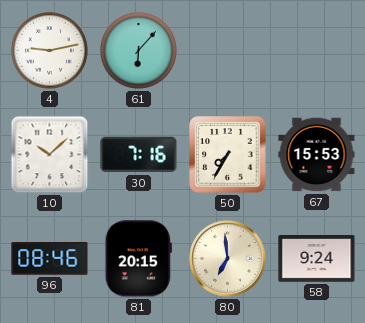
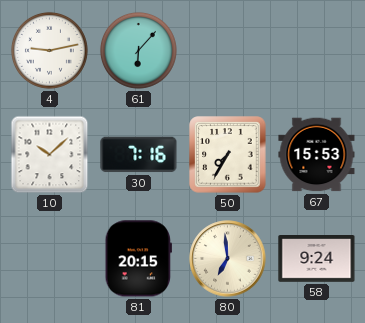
96: 08:46 -> none
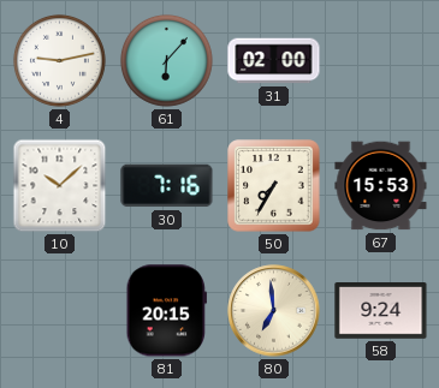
31: none -> 02:00
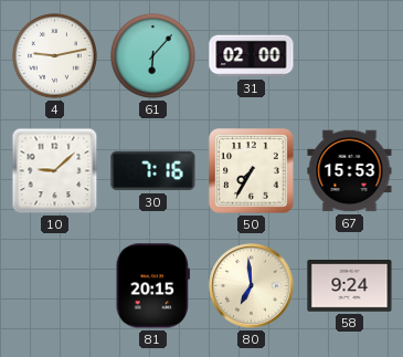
10: 10:08 -> 9:08
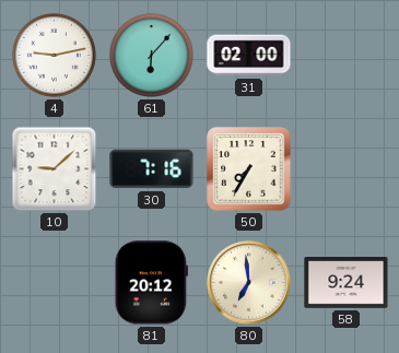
67: 15:53 -> none
81: 20:15 -> 20:12
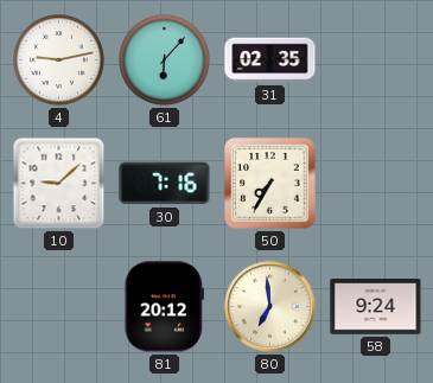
31: 02:00 -> 02:35
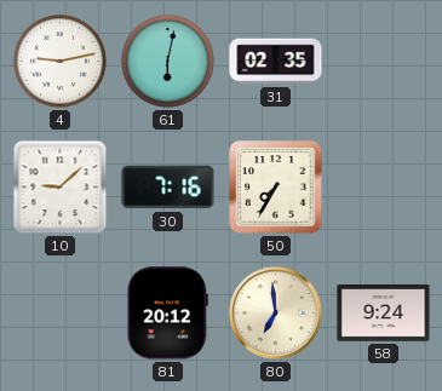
61: 6:07 -> 6:02
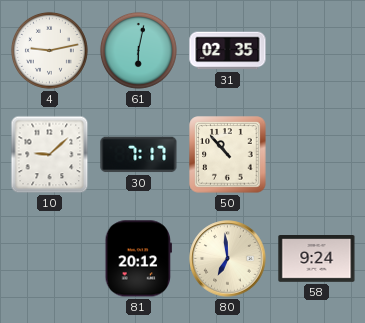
30: 7:16 -> 7:17
50: 7:35 -> 10:53
